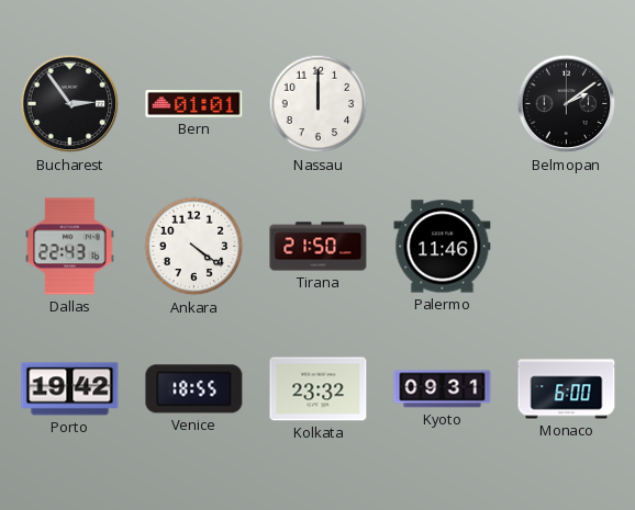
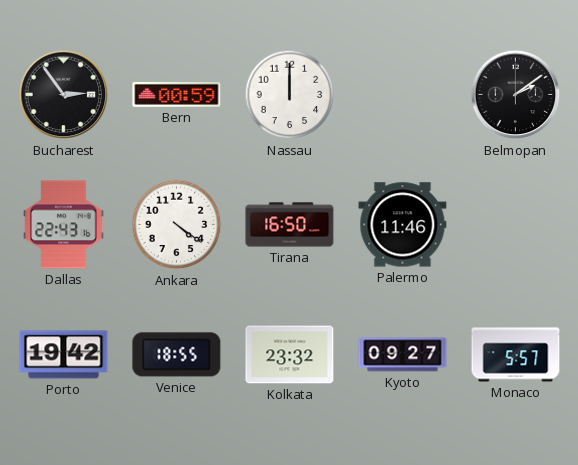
Bern: 01:01 -> 00:59
Tirana: 21:50 -> 16:50
Kyoto: 09:31 -> 09:27
Monaco: 6:00 -> 5:57
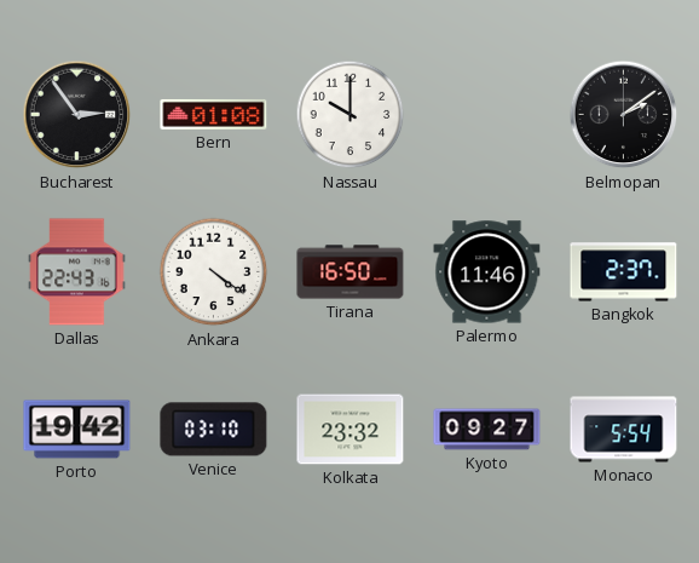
Bern: 00:59 -> 01:08
Nassau: 12:00 -> 10:00
Bangkok: none -> 2:37
Venice: 18:55 -> 03:10
Monaco: 5:57 -> 5:54
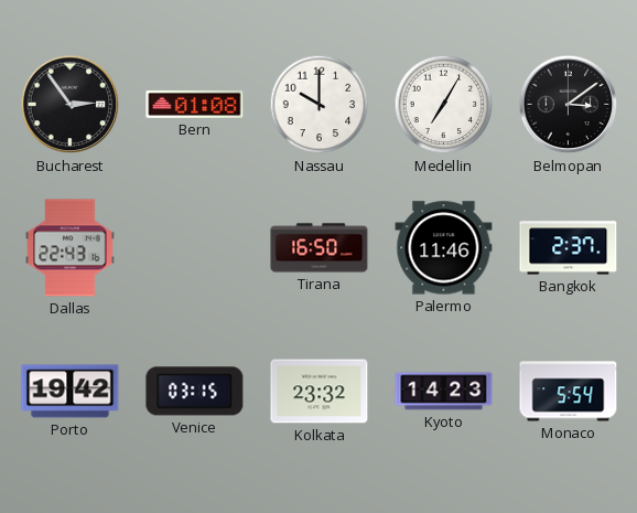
Medellin: none -> 7:05
Belmopan: 2:09 -> 3:09
Ankara: 4:21 -> none
Venice: 03:10 -> 03:15
Kyoto: 09:27 -> 14:23
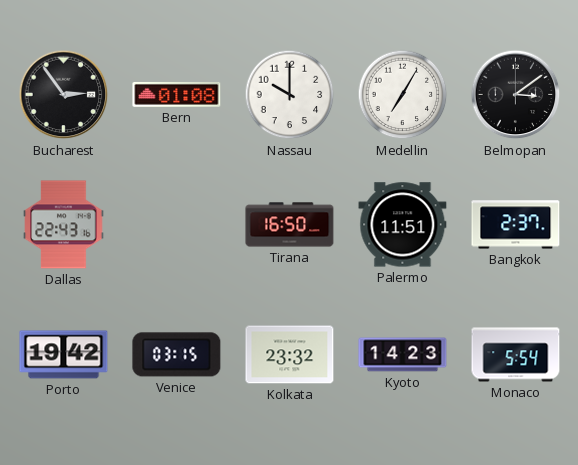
Palermo: 11:46 -> 11:51
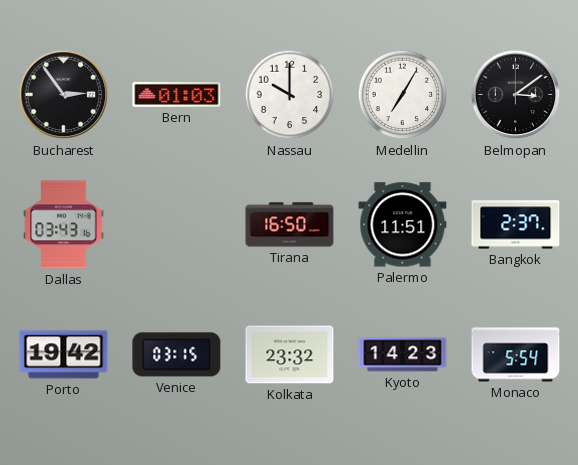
Bern: 01:08 -> 01:03
Dallas: 22:43 -> 03:43
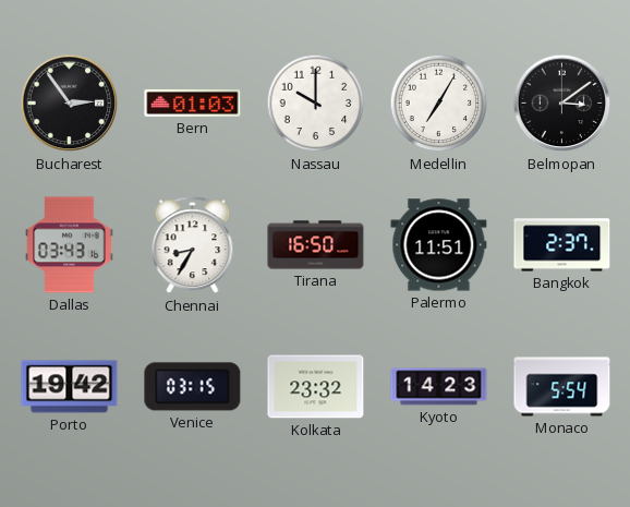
Chennai: none -> 8:35
